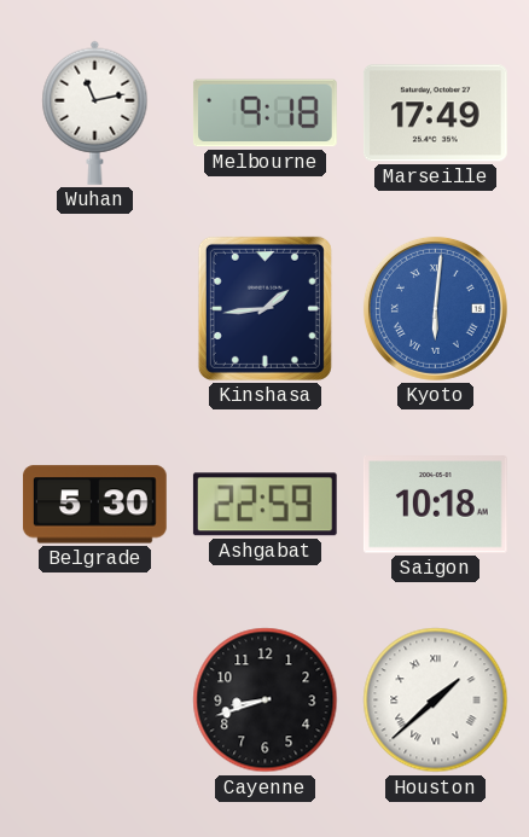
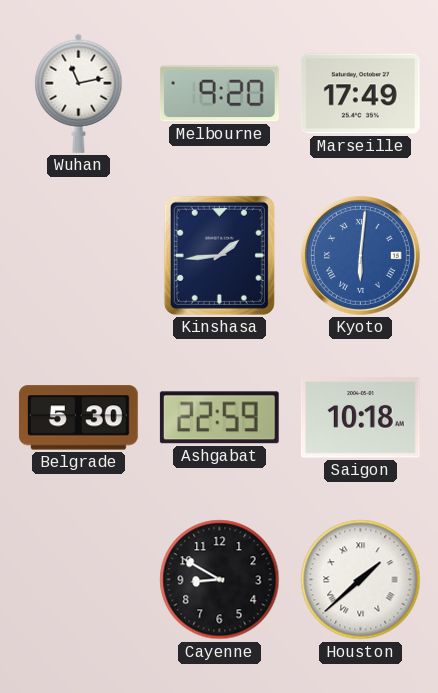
Melbourne: 9:18 -> 9:20
Cayenne: 8:42 -> 8:50
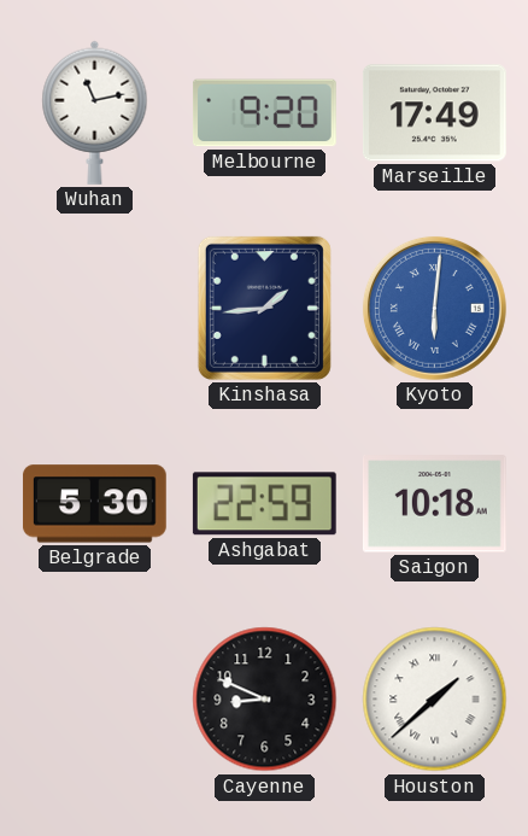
Cayenne: 8:50 -> 8:49
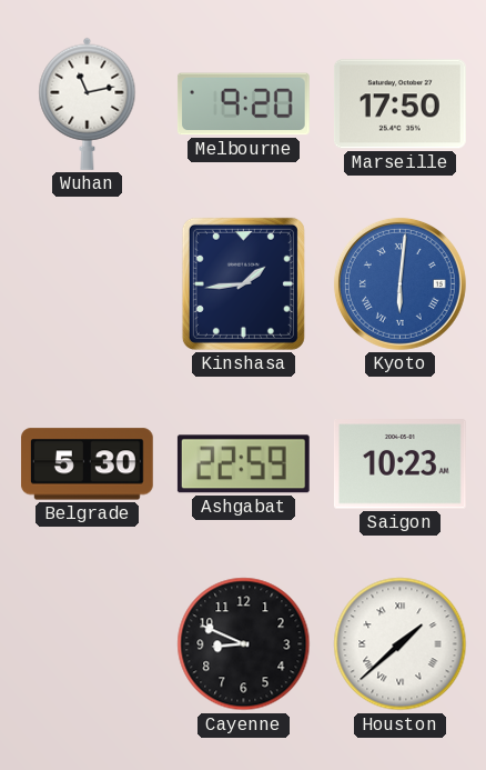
Marseille: 17:49 -> 17:50
Saigon: 10:18 -> 10:23
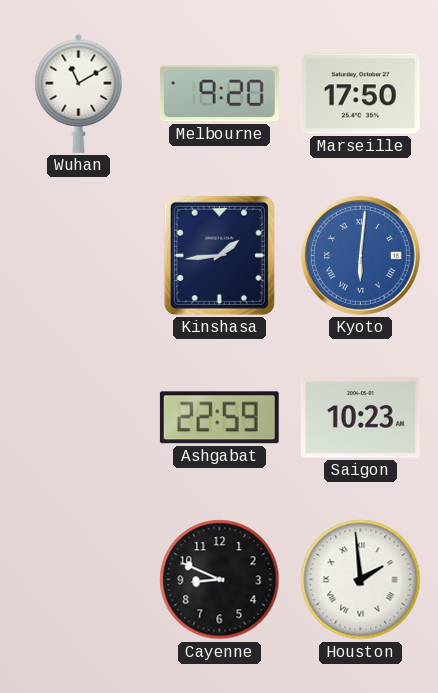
Wuhan: 11:13 -> 11:10
Belgrade: 5:30 -> none
Houston: 1:38 -> 1:59
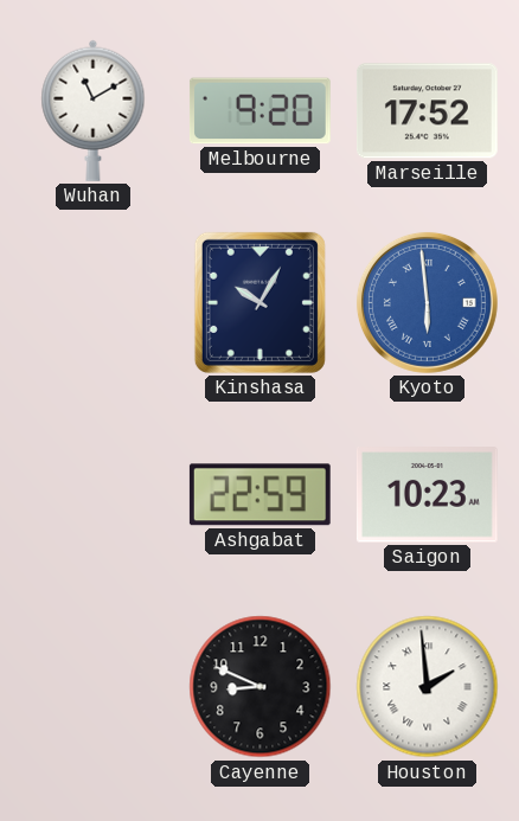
Marseille: 17:50 -> 17:52
Kinshasa: 1:44 -> 10:05
Kyoto: 6:01 -> 5:59
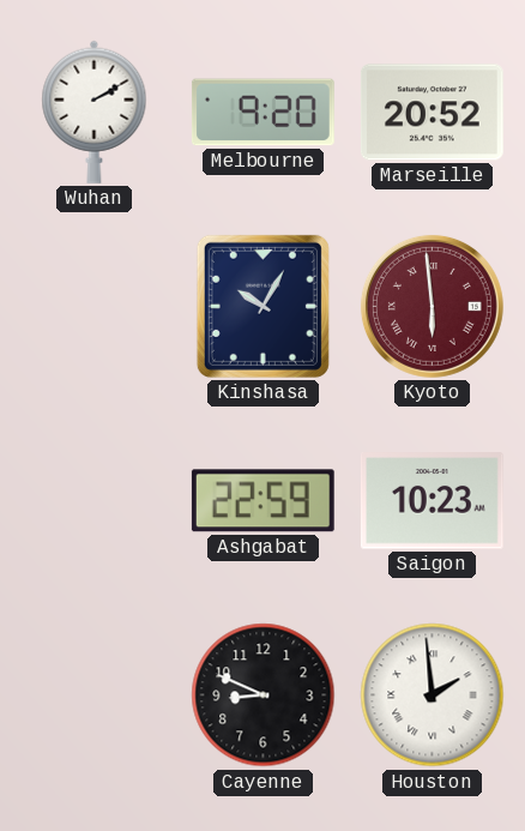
Wuhan: 11:10 -> 2:10
Marseille: 17:52 -> 20:52
Kyoto dial: blue -> burgundy
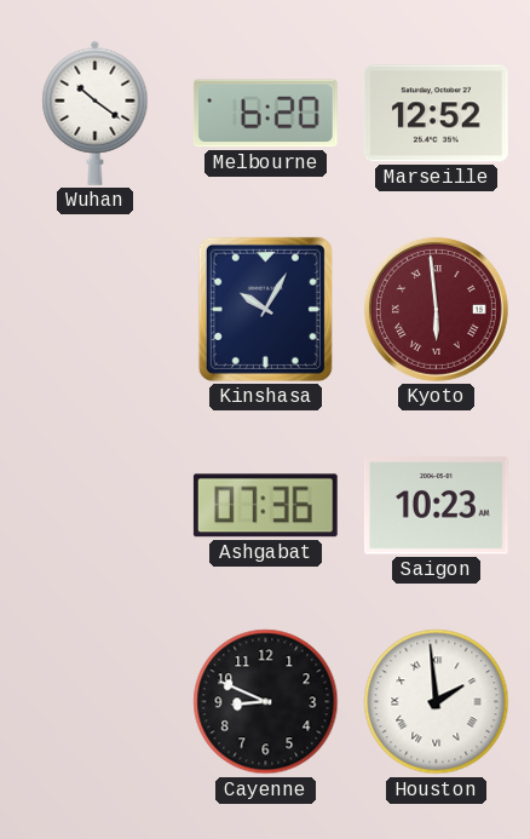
Wuhan: 2:10 -> 10:21
Melbourne: 9:20 -> 6:20
Marseille: 20:52 -> 12:52
Ashgabat: 22:59 -> 07:36
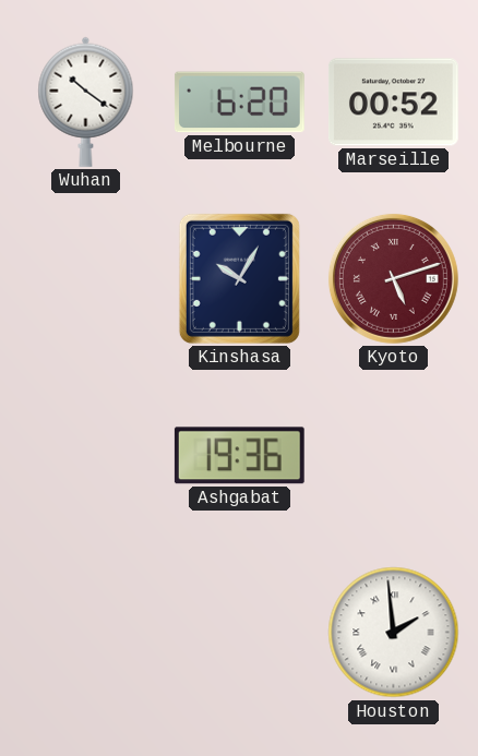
Marseille: 12:52 -> 00:52
Kyoto: 5:59 -> 5:12
Ashgabat: 07:36 -> 19:36
Saigon: 10:23 -> none
Cayenne: 8:49 -> none
